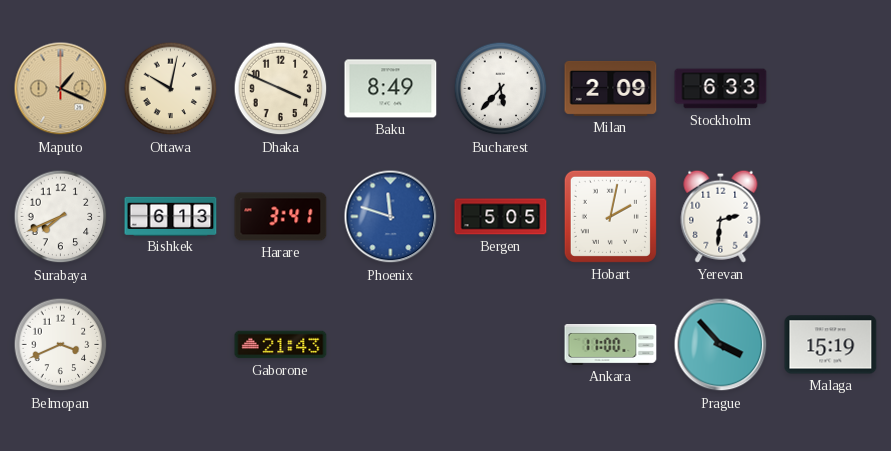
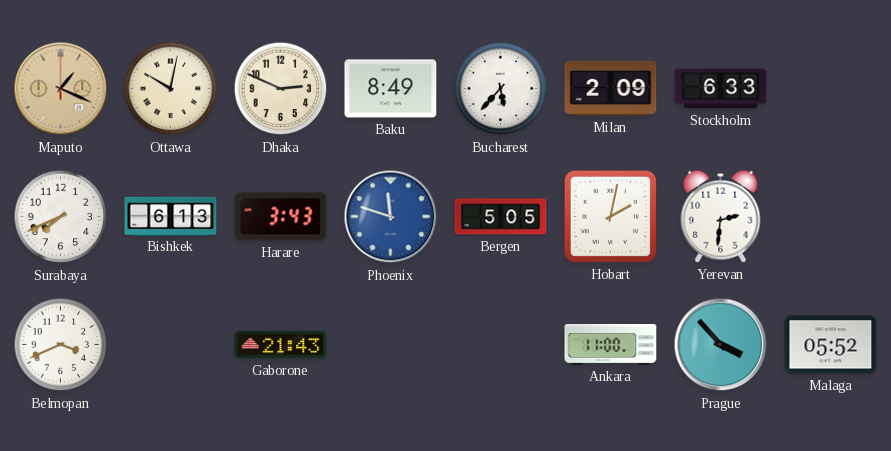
Dhaka: 3:49 -> 2:49
Harare: 3:41 -> 3:43
Malaga: 15:19 -> 05:52
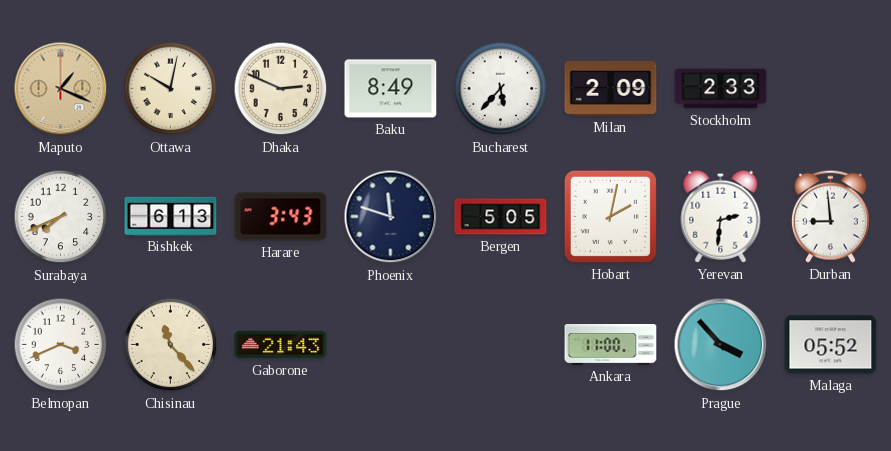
Stockholm: 6:33 -> 2:33
Phoenix dial: blue -> navy
Durban: none -> 8:59
Chisinau: none -> 11:23
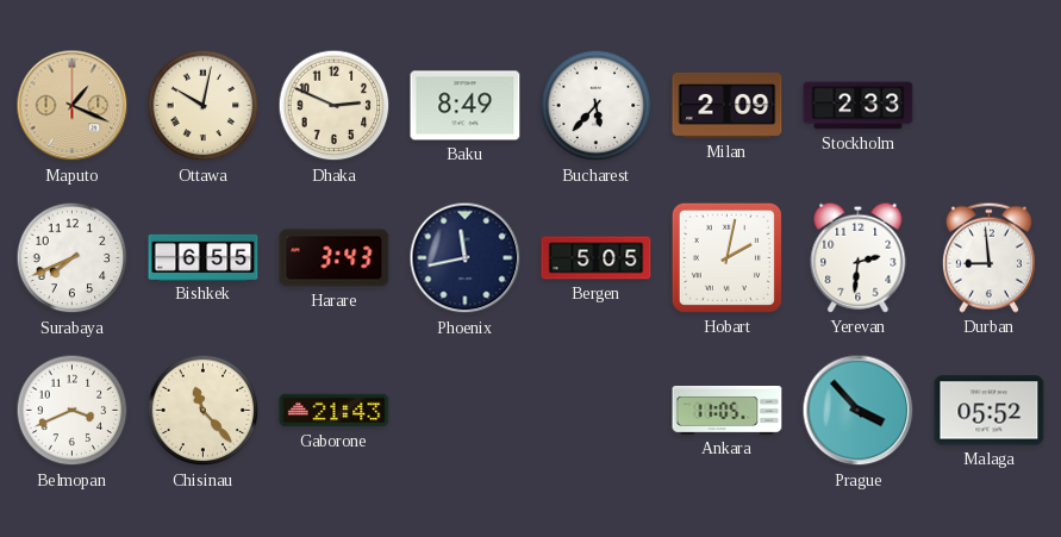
Bishkek: 6:13 -> 6:55
Phoenix: 11:48 -> 11:43
Ankara: 11:00 -> 11:05
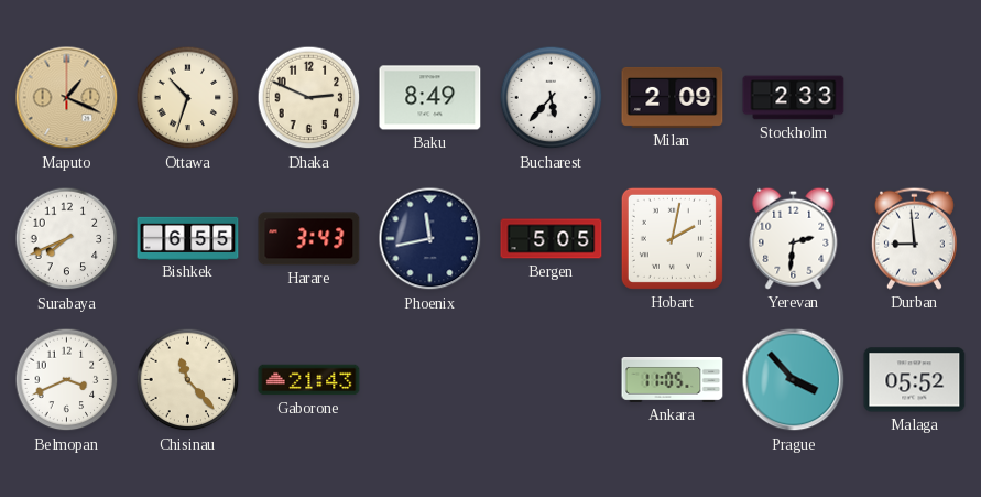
Ottawa: 10:02 -> 10:33
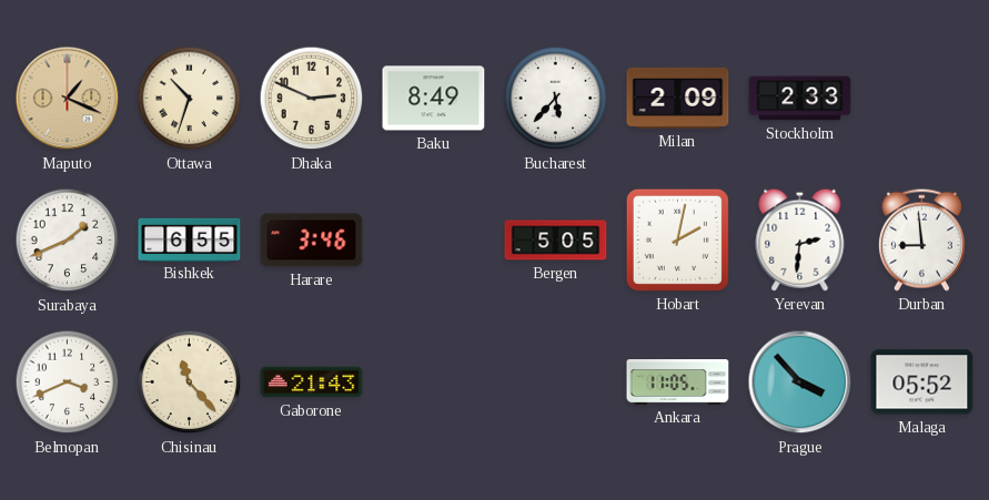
Surabaya: 7:41 -> 1:41
Harare: 3:43 -> 3:46
Phoenix: 11:43 -> none
